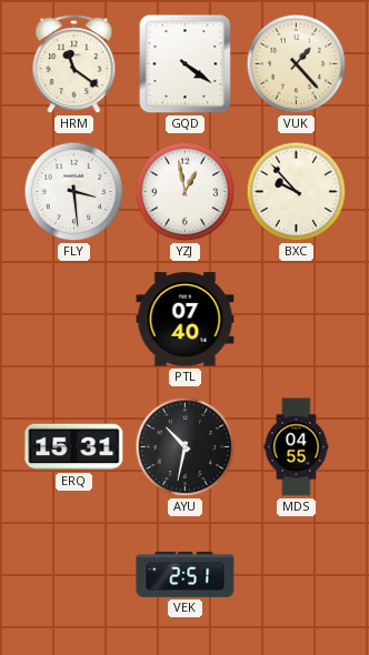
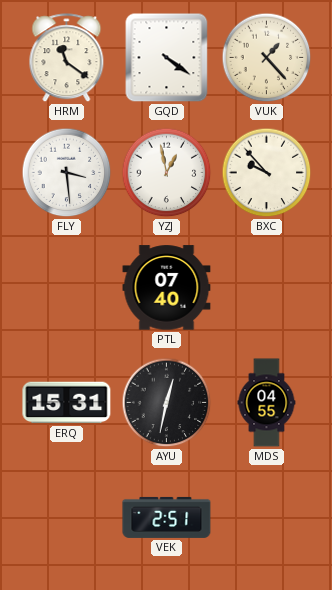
AYU: 10:32 -> 12:32
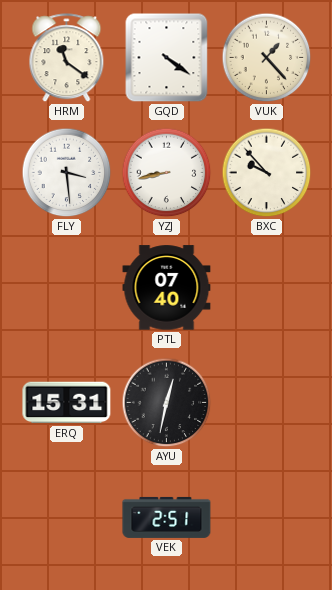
YZJ: 12:58 -> 8:43
MDS: 04:55 -> none
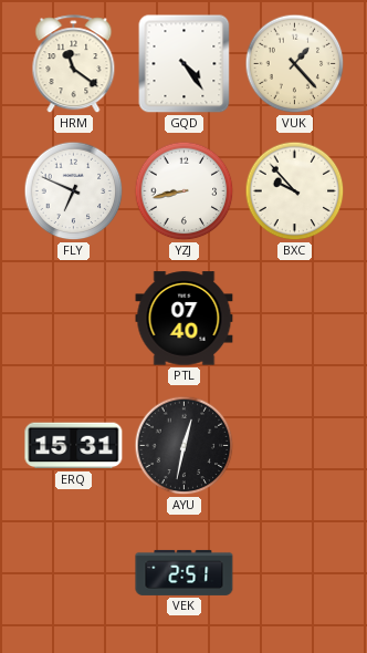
GQD: 4:21 -> 4:24
FLY: 3:29 -> 6:49
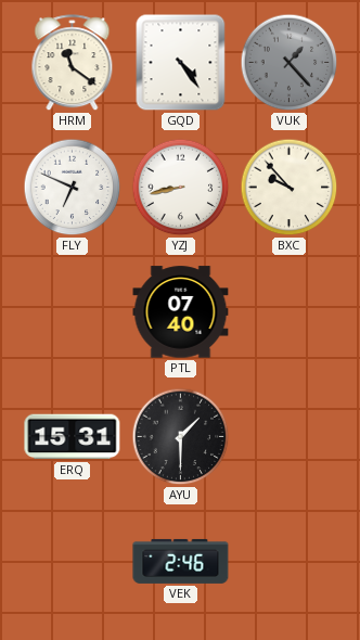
VUK dial: cream -> grey
AYU: 12:32 -> 1:30
VEK: 2:51 -> 2:46
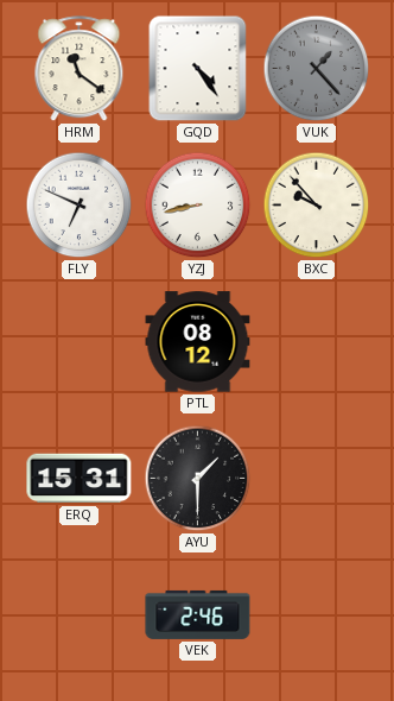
PTL: 07:40 -> 08:12
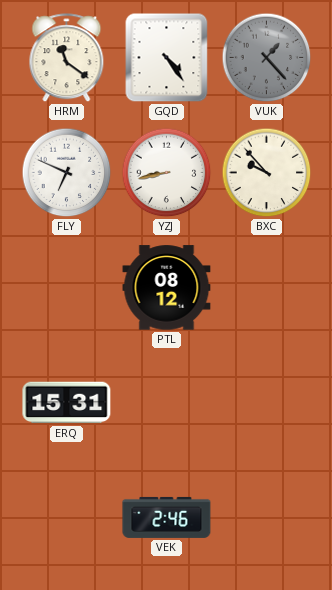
AYU: 1:30 -> none
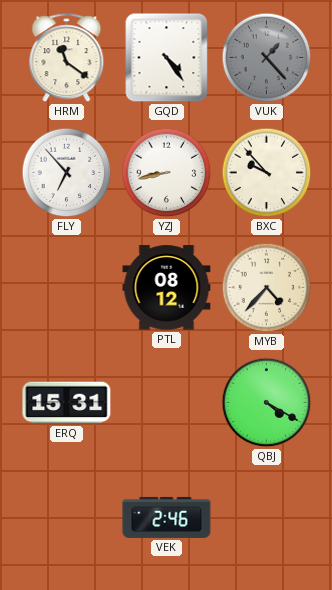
FLY: 6:49 -> 6:53
MYB: none -> 4:37
QBJ: none -> 4:20
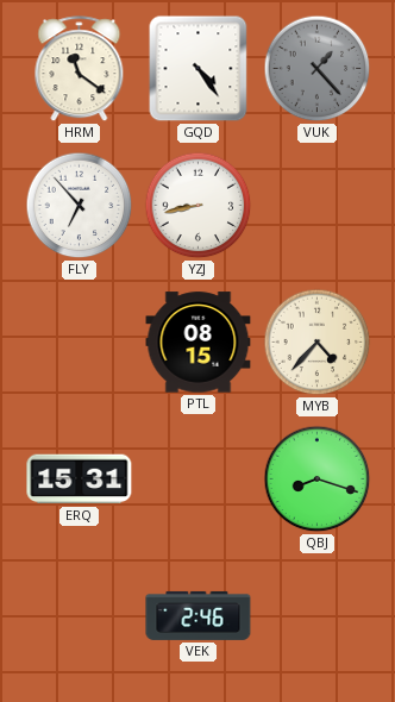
BXC: 9:53 -> none
PTL: 08:12 -> 08:15
QBJ: 4:20 -> 8:18
